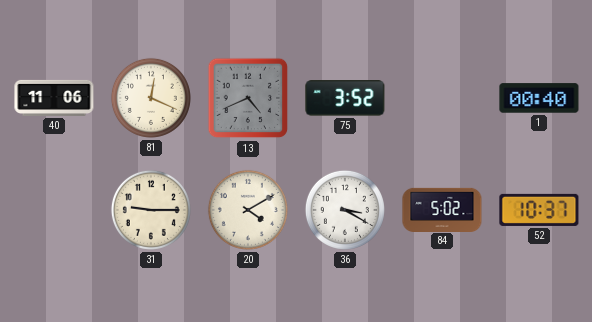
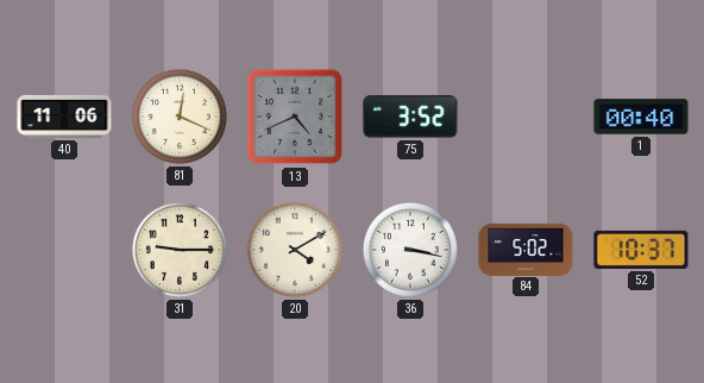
36: 3:20 -> 3:17
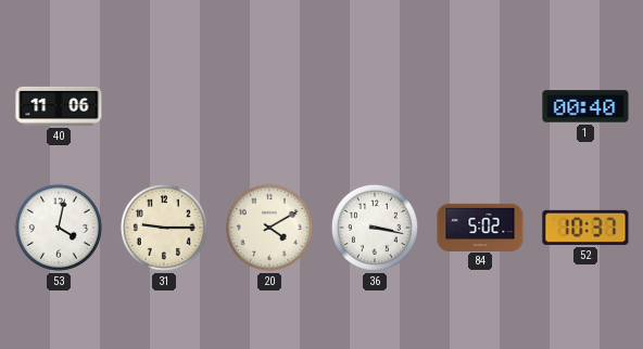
81: 12:19 -> none
13: 4:41 -> none
75: 3:52 -> none
53: none -> 4:02
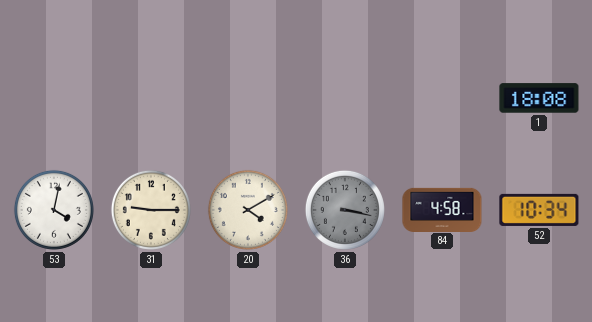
40: 11:06 -> none
1: 00:40 -> 18:08
36 dial: white -> grey
84: 5:02 -> 4:58
52: 10:37 -> 10:34
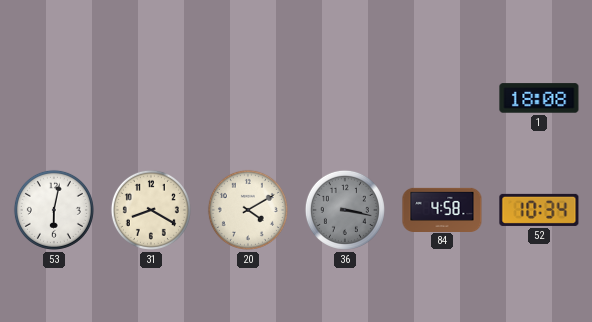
53: 4:02 -> 6:02
31: 9:15 -> 8:20
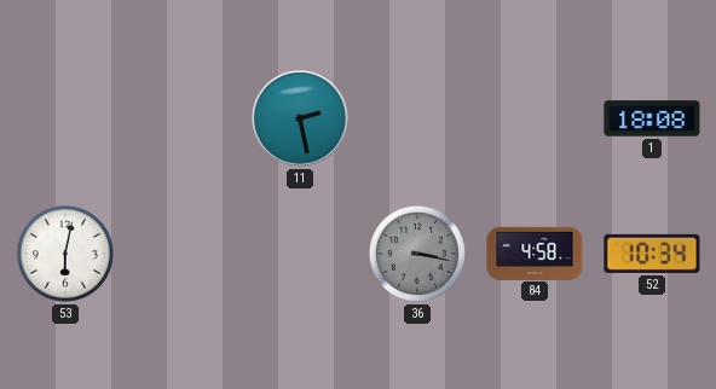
11: none -> 2:28
31: 8:20 -> none
20: 4:10 -> none
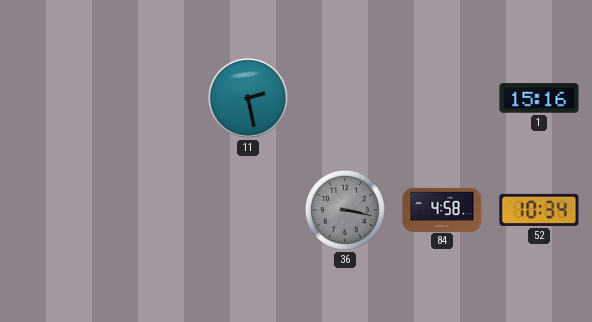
1: 18:08 -> 15:16
53: 6:02 -> none
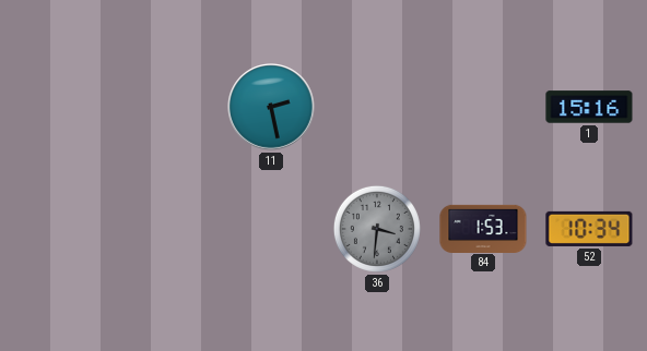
36: 3:17 -> 3:31
84: 4:58 -> 1:53
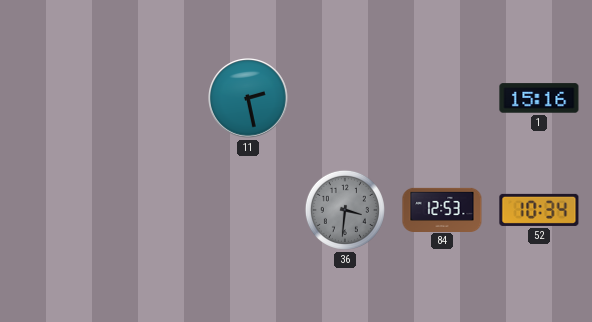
84: 1:53 -> 12:53
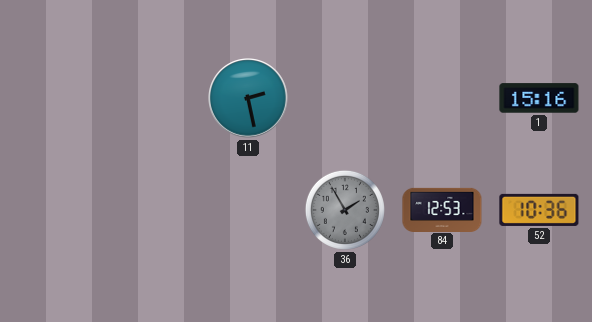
36: 3:31 -> 1:55
52: 10:34 -> 10:36
